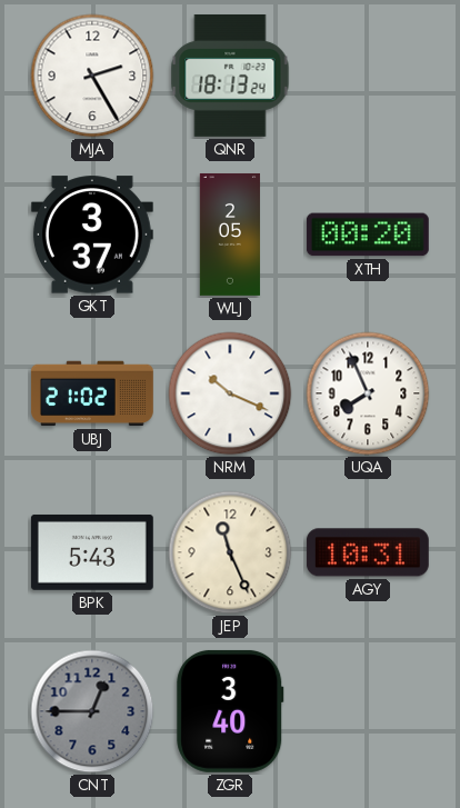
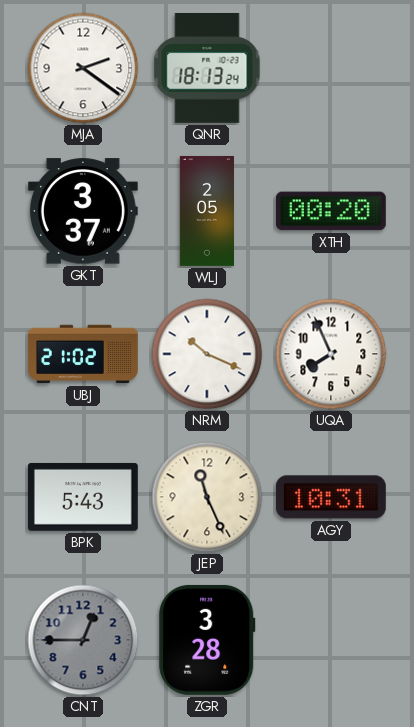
MJA: 2:25 -> 2:21
ZGR: 3:40 -> 3:28
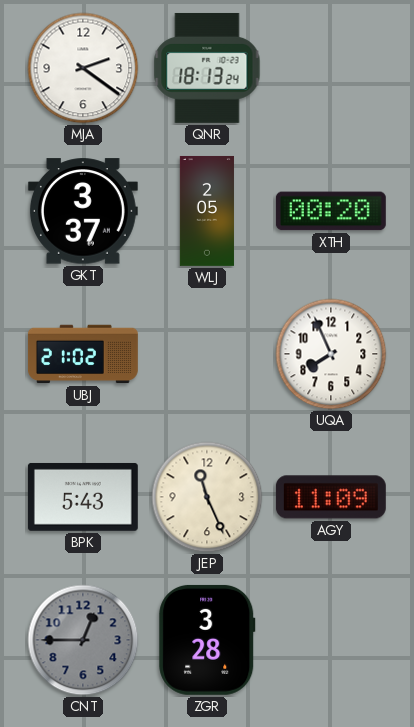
NRM: 10:19 -> none
AGY: 10:31 -> 11:09
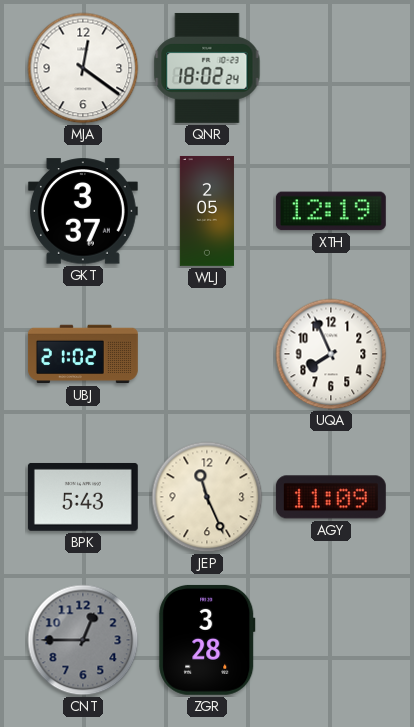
MJA: 2:21 -> 12:21
QNR: 18:13 -> 18:02
XTH: 00:20 -> 12:19
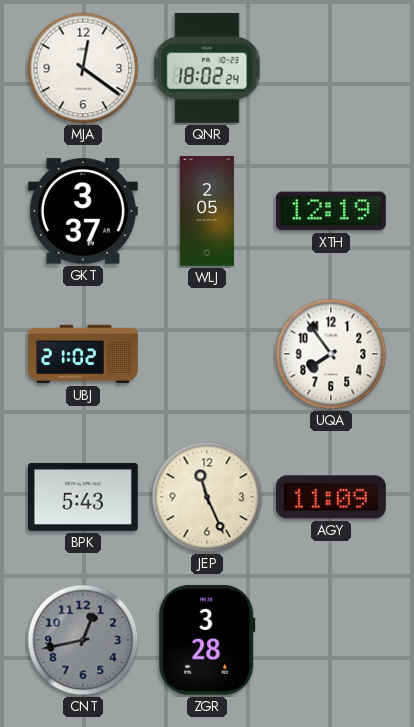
UQA: 7:56 -> 7:54
CNT: 12:45 -> 12:43
